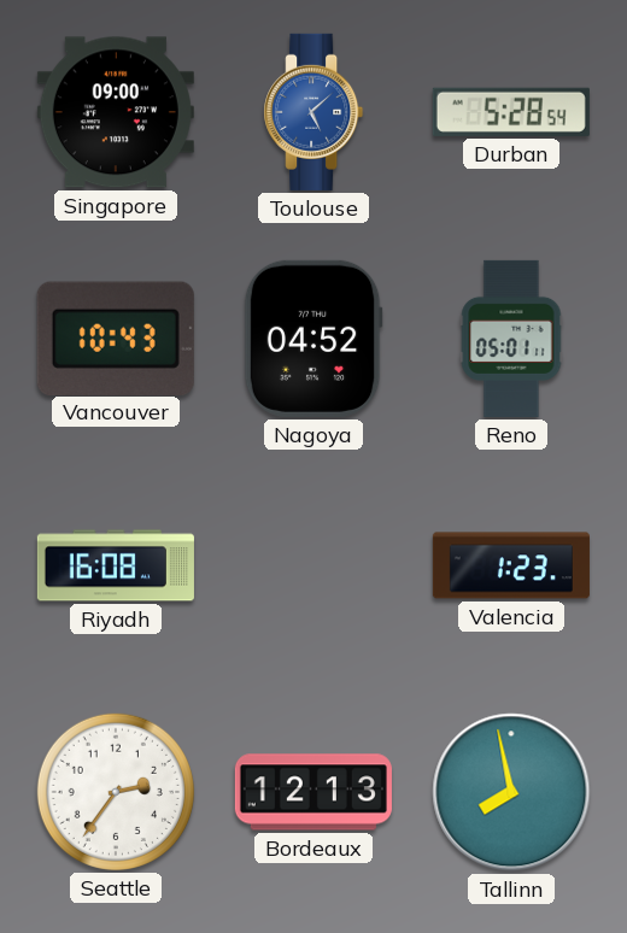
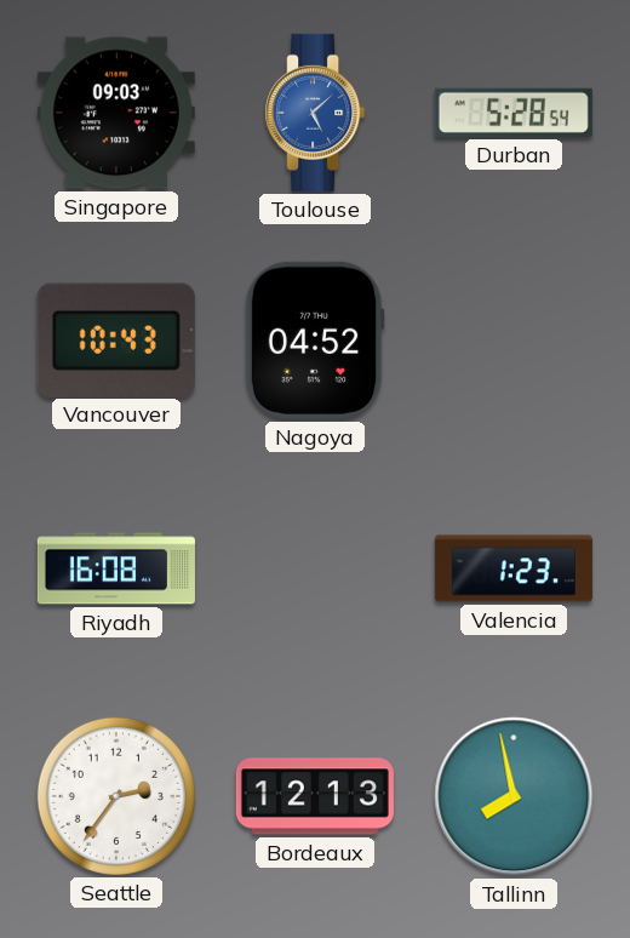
Singapore: 09:00 -> 09:03
Reno: 05:01 -> none
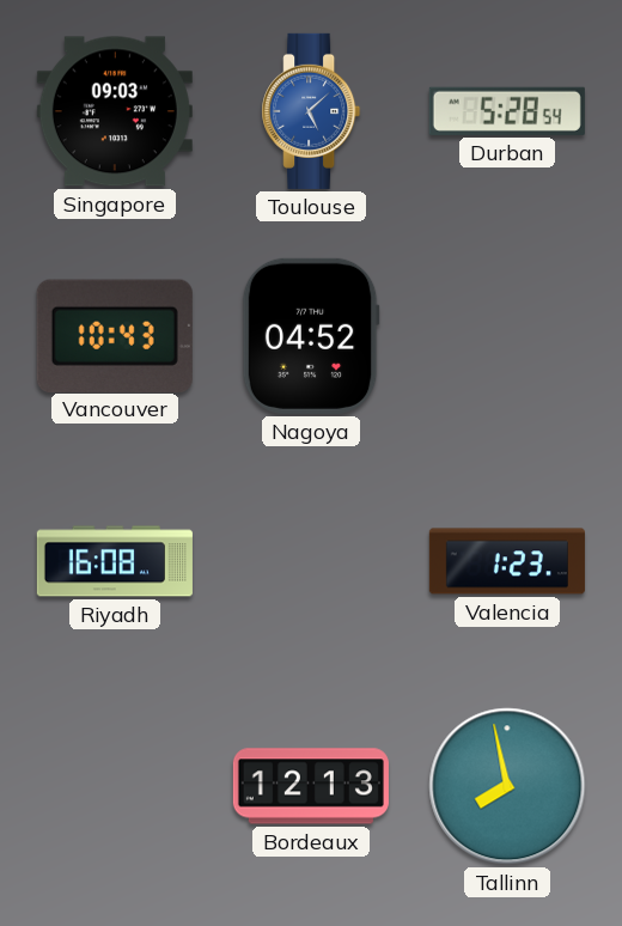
Seattle: 2:36 -> none
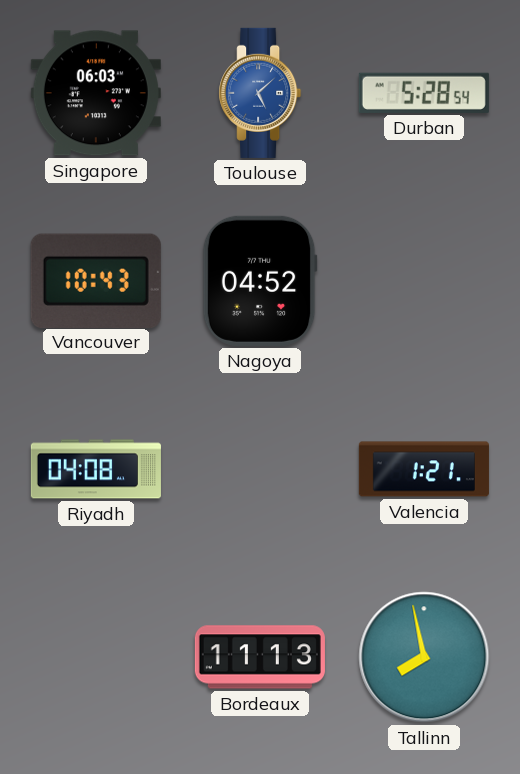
Singapore: 09:03 -> 06:03
Riyadh: 16:08 -> 04:08
Valencia: 1:23 -> 1:21
Bordeaux: 12:13 -> 11:13
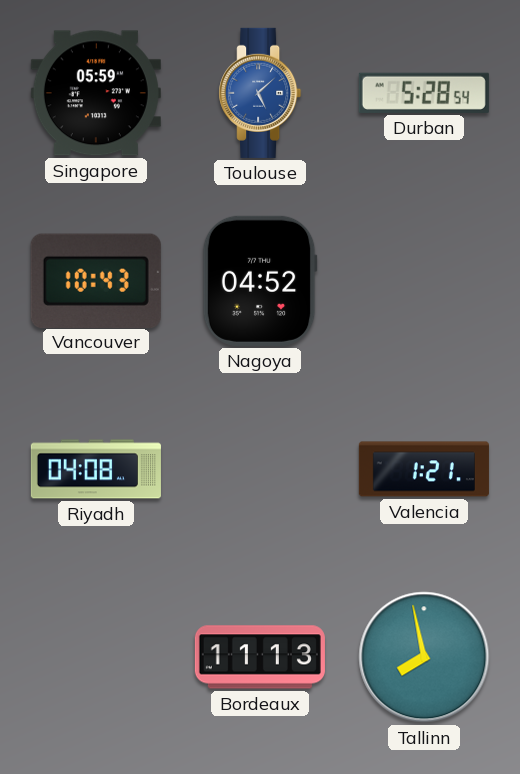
Singapore: 06:03 -> 05:59
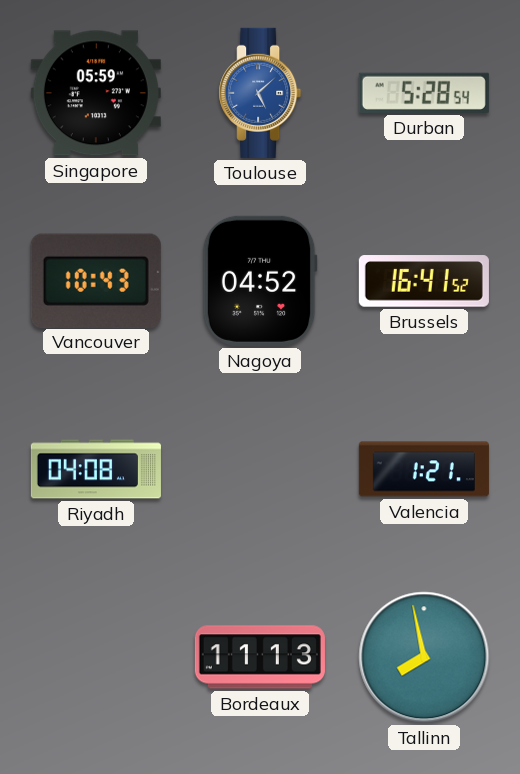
Brussels: none -> 16:41
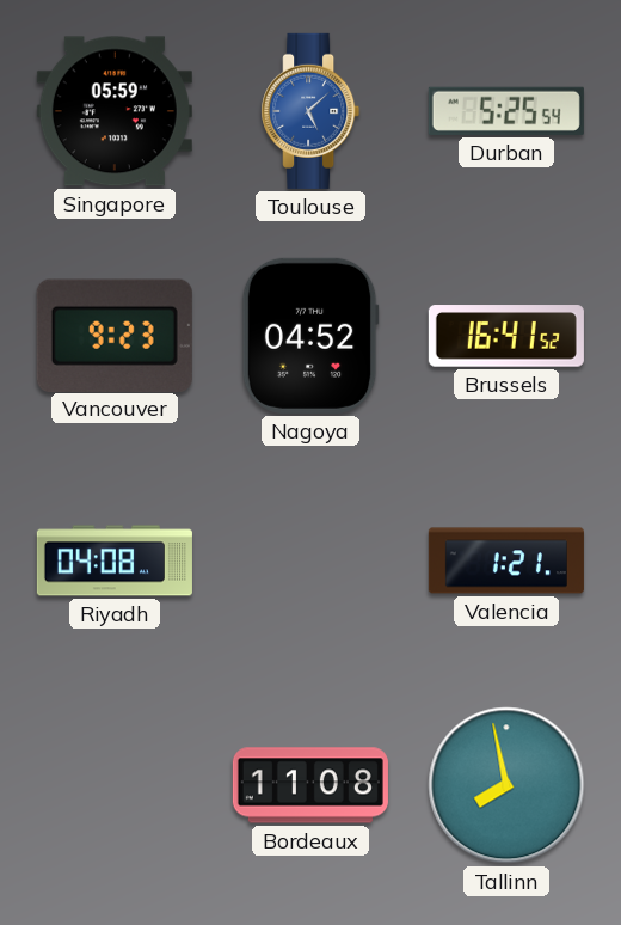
Durban: 5:28 -> 5:25
Vancouver: 10:43 -> 9:23
Bordeaux: 11:13 -> 11:08
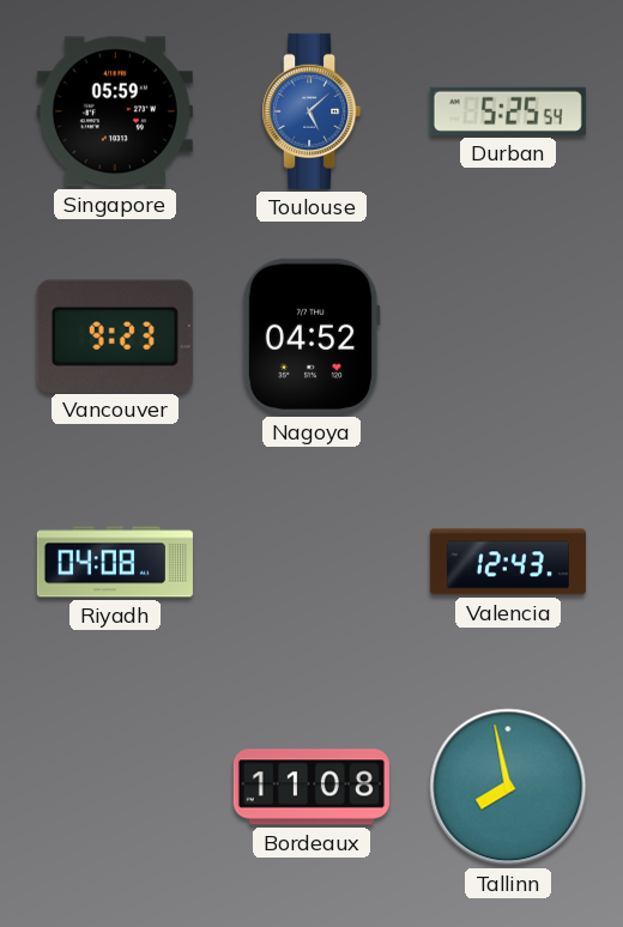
Brussels: 16:41 -> none
Valencia: 1:21 -> 12:43
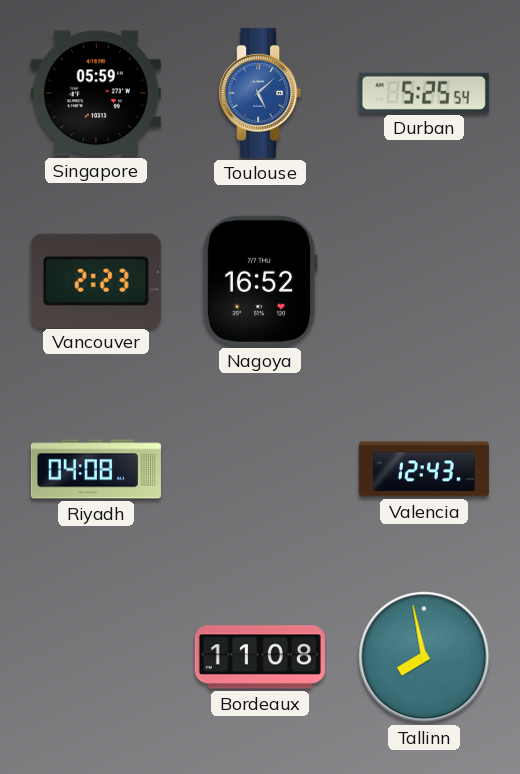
Vancouver: 9:23 -> 2:23
Nagoya: 04:52 -> 16:52
